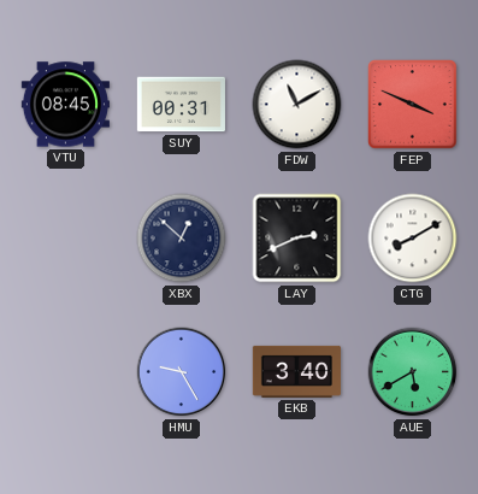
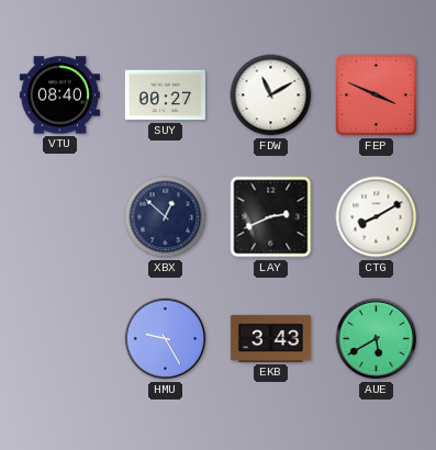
VTU: 08:45 -> 08:40
SUY: 00:31 -> 00:27
EKB: 3:40 -> 3:43
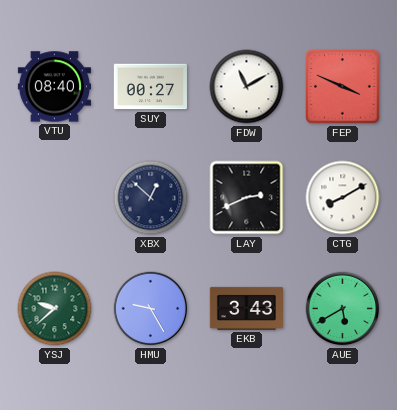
YSJ: none -> 9:38
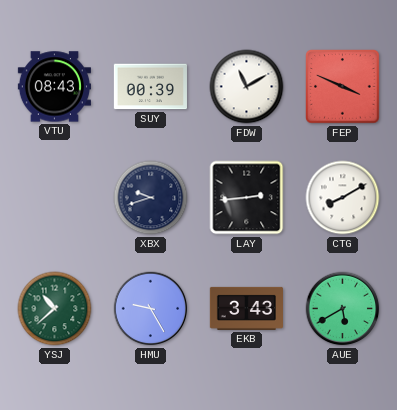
VTU: 08:40 -> 08:43
SUY: 00:27 -> 00:39
XBX: 12:52 -> 9:42
LAY: 2:41 -> 2:44
YSJ: 9:38 -> 10:38
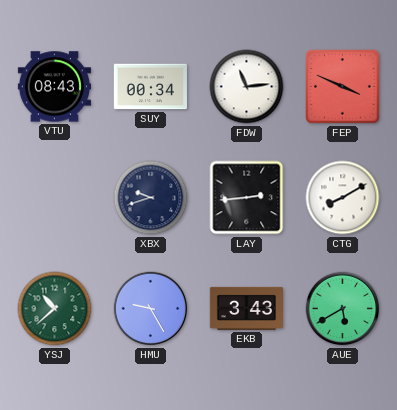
SUY: 00:39 -> 00:34
FDW: 11:10 -> 11:14
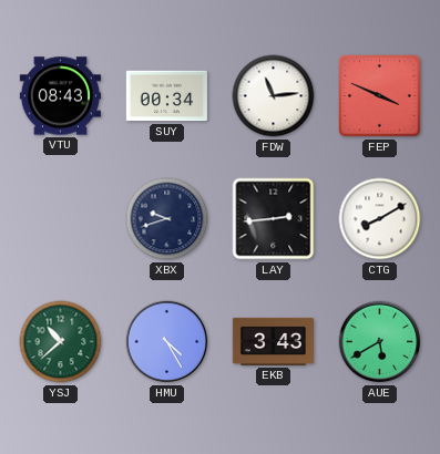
HMU: 9:25 -> 4:25
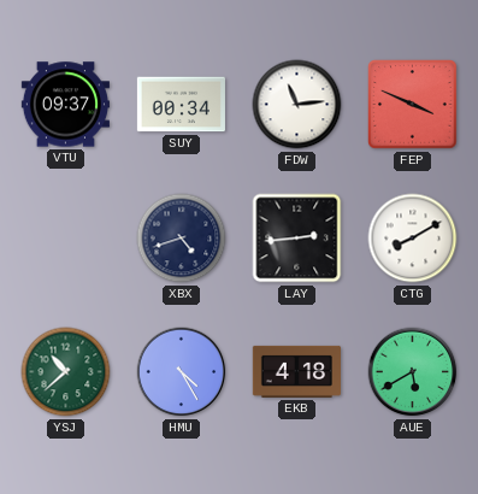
VTU: 08:43 -> 09:37
XBX: 9:42 -> 4:42
EKB: 3:43 -> 4:18
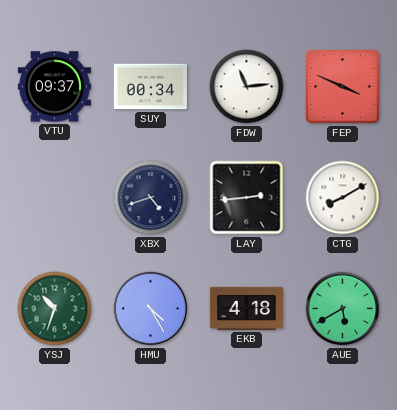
YSJ: 10:38 -> 10:33
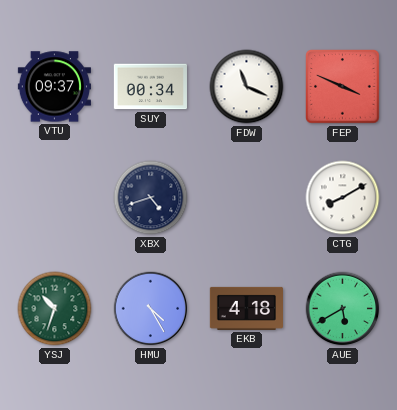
FDW: 11:14 -> 11:19
LAY: 2:44 -> none
